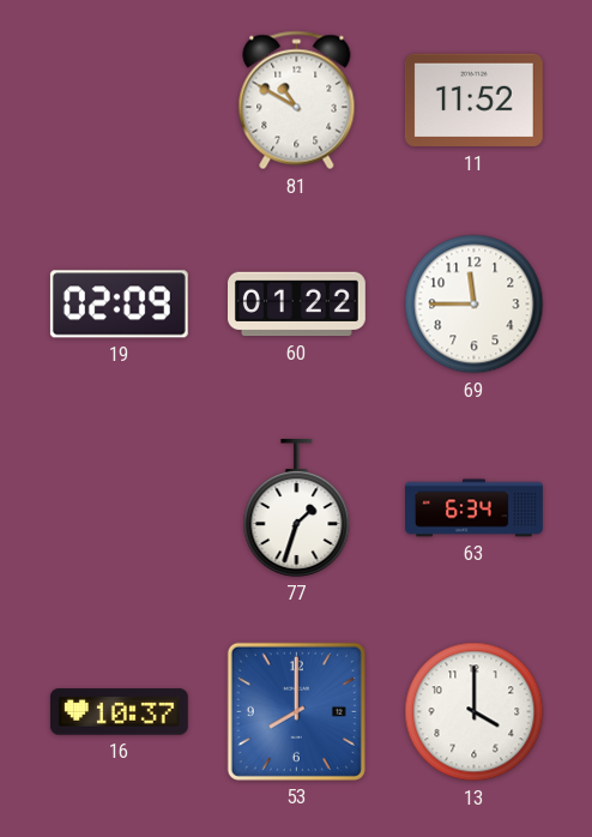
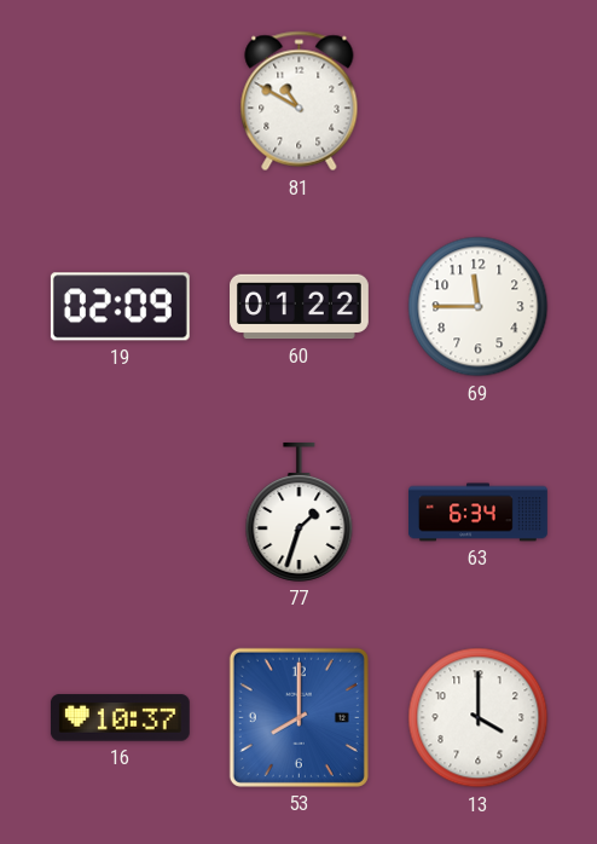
11: 11:52 -> none
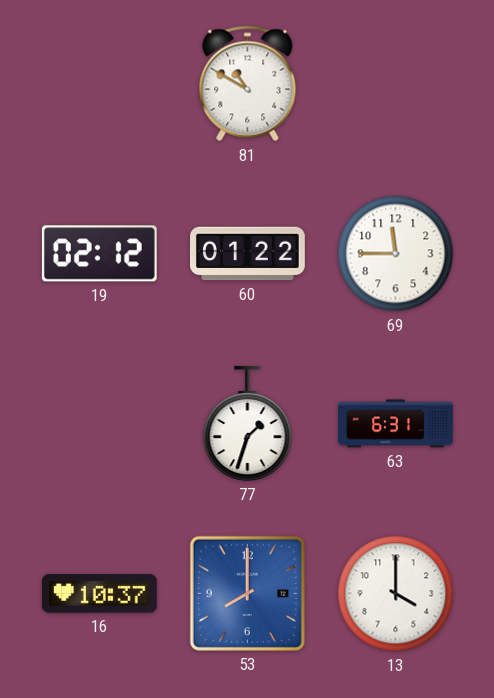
19: 02:09 -> 02:12
63: 6:34 -> 6:31
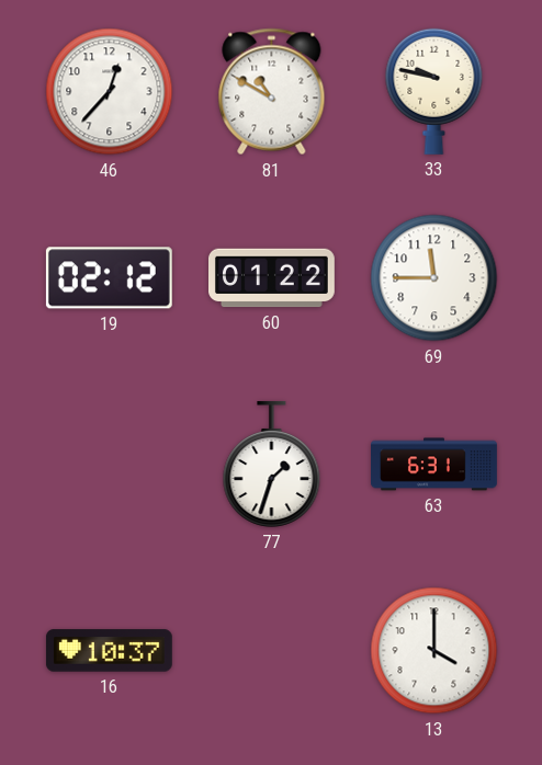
46: none -> 12:37
33: none -> 9:47
53: 8:00 -> none
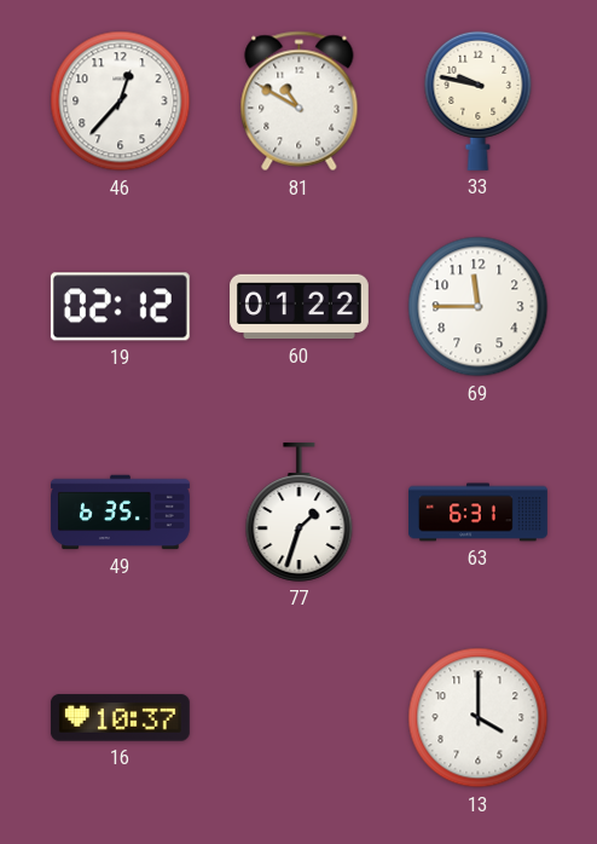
49: none -> 6:35
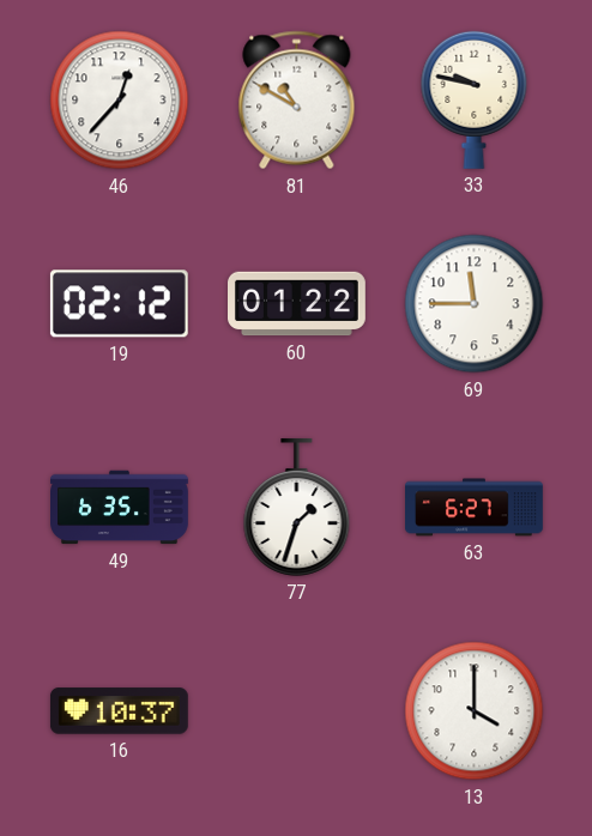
63: 6:31 -> 6:27
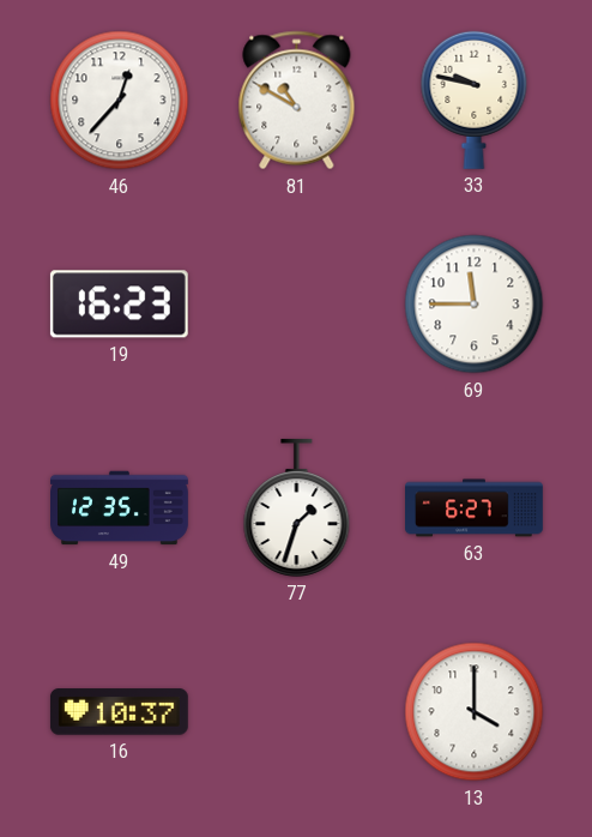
19: 02:12 -> 16:23
60: 01:22 -> none
49: 6:35 -> 12:35
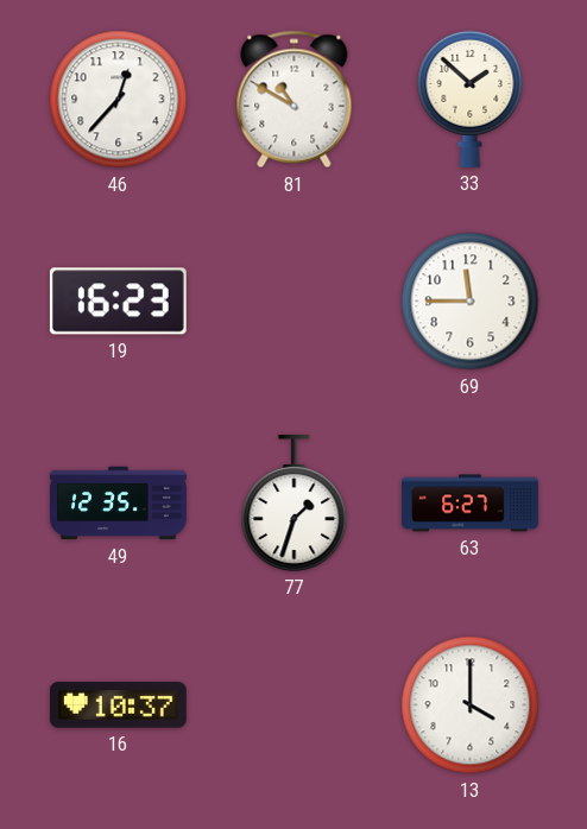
33: 9:47 -> 1:52
